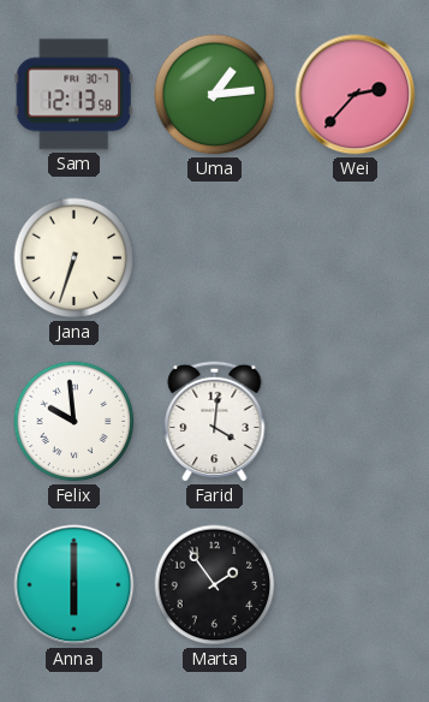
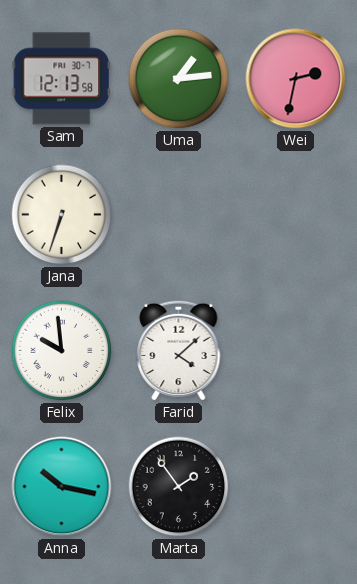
Wei: 2:37 -> 2:32
Farid: 4:01 -> 4:08
Anna: 6:00 -> 10:17
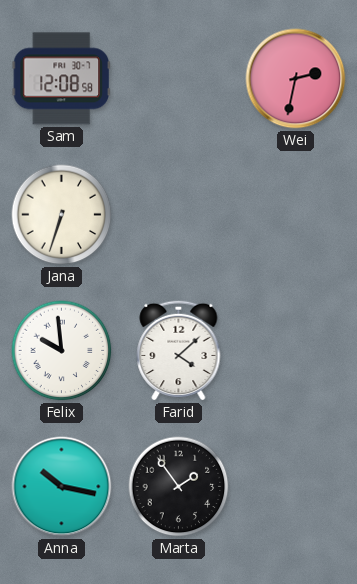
Sam: 12:13 -> 12:08
Uma: 1:14 -> none
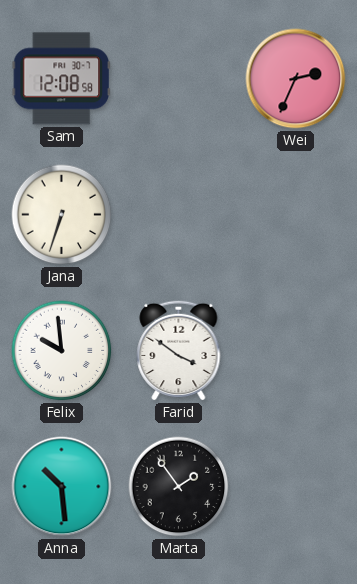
Wei: 2:32 -> 2:34
Farid: 4:08 -> 3:51
Anna: 10:17 -> 10:29
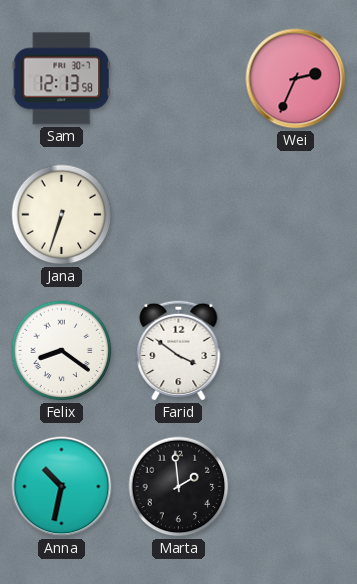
Sam: 12:08 -> 12:13
Felix: 9:59 -> 8:21
Anna: 10:29 -> 10:32
Marta: 1:54 -> 1:59
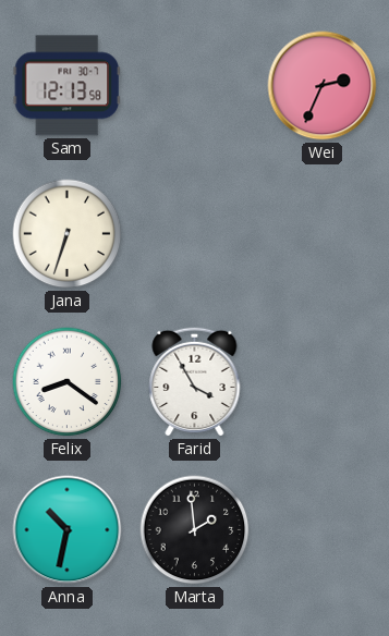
Farid: 3:51 -> 3:55
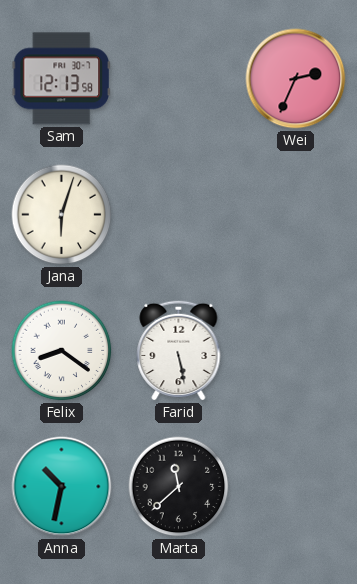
Jana: 6:33 -> 6:03
Farid: 3:55 -> 5:28
Marta: 1:59 -> 11:38
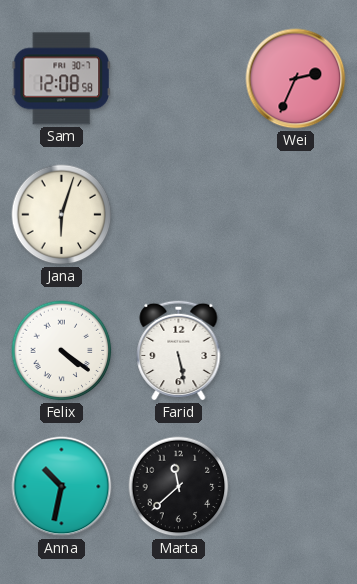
Sam: 12:13 -> 12:08
Felix: 8:21 -> 4:21
